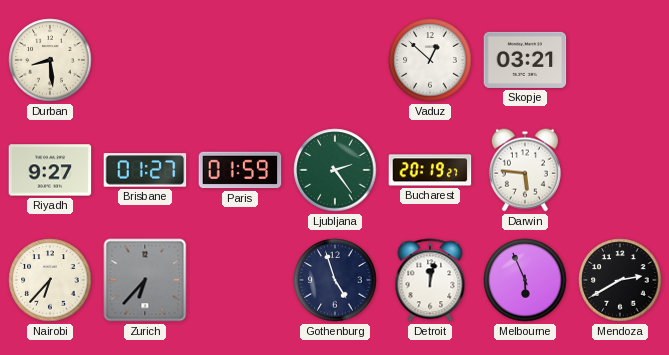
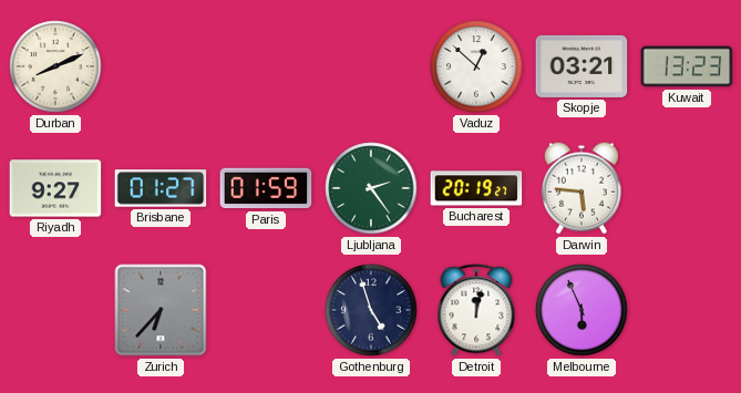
Durban: 8:29 -> 8:11
Kuwait: none -> 13:23
Nairobi: 6:37 -> none
Mendoza: 2:40 -> none
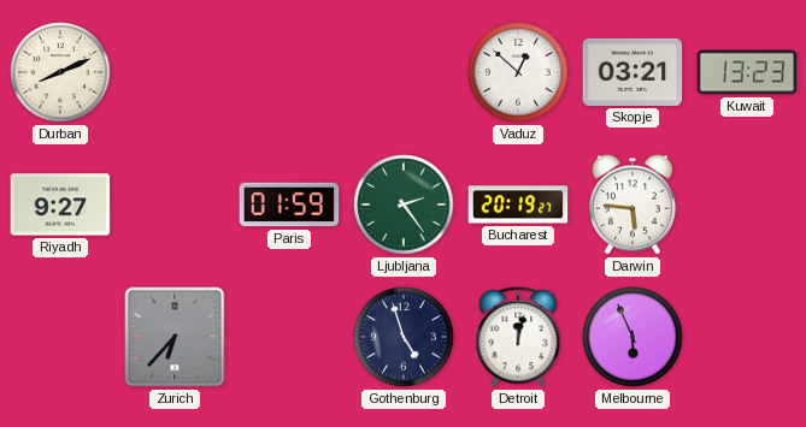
Brisbane: 01:27 -> none
